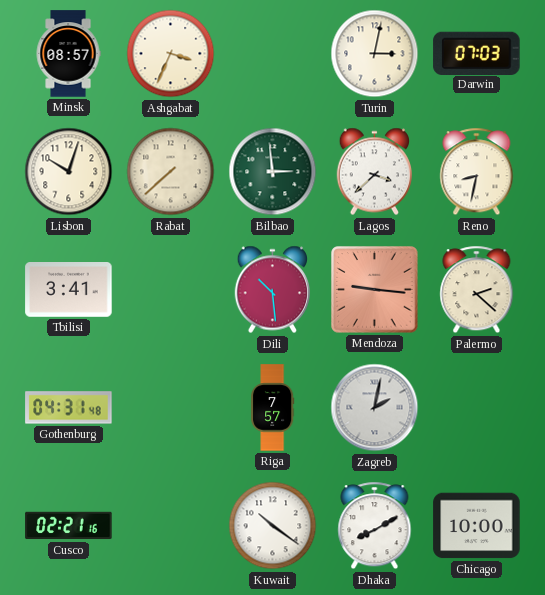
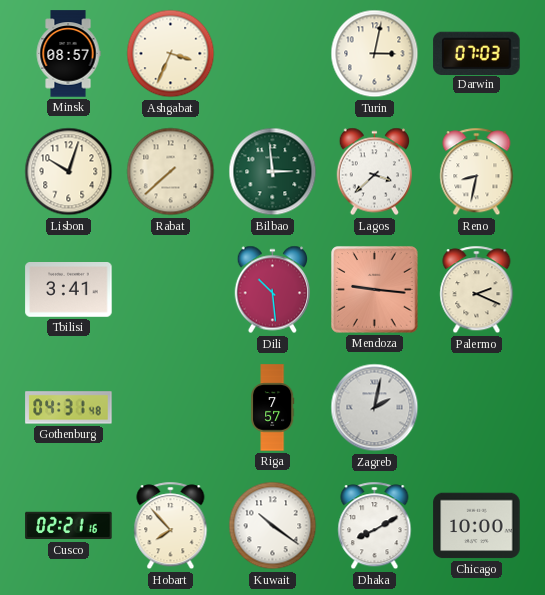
Palermo: 2:22 -> 2:19
Hobart: none -> 7:53
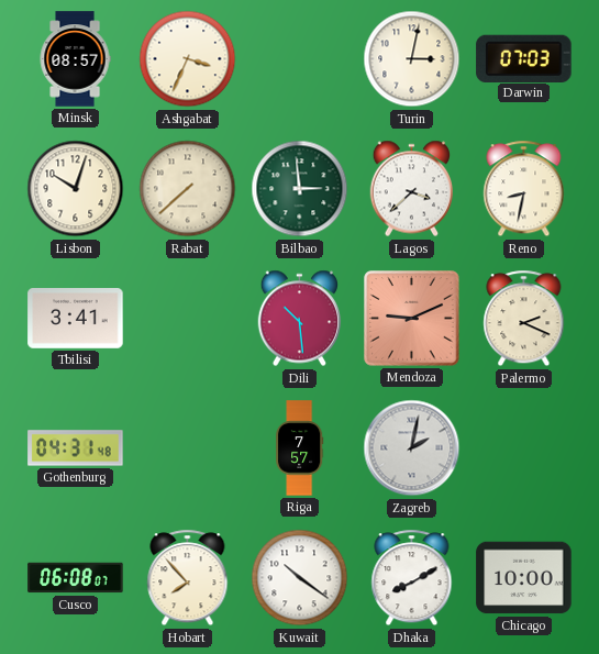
Mendoza: 9:16 -> 9:11
Cusco: 02:21 -> 06:08
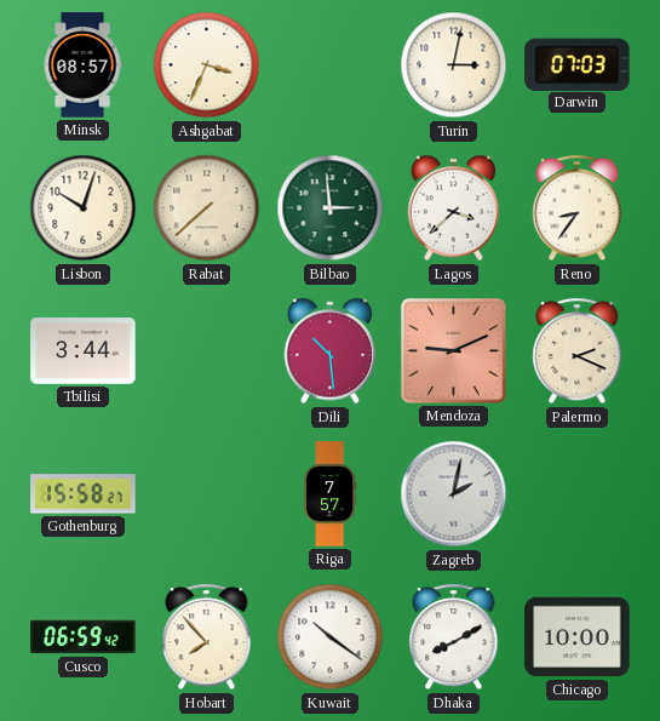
Reno: 8:32 -> 8:36
Tbilisi: 3:41 -> 3:44
Gothenburg: 04:31 -> 15:58
Cusco: 06:08 -> 06:59
